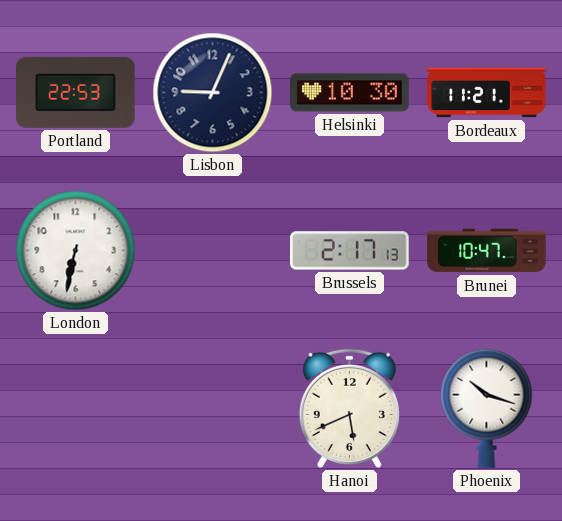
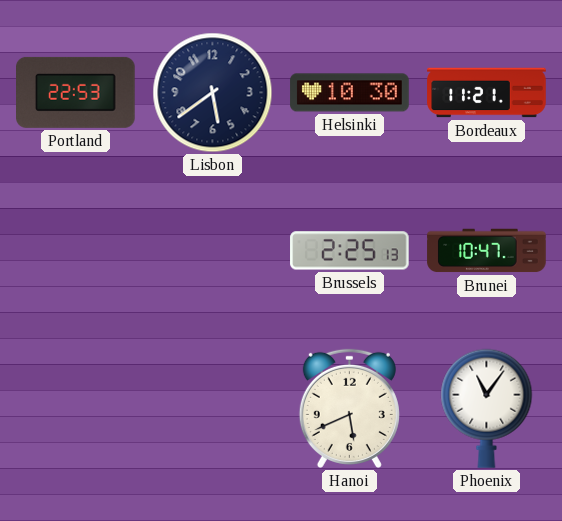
Lisbon: 9:04 -> 5:39
London: 6:32 -> none
Brussels: 2:17 -> 2:25
Phoenix: 10:18 -> 11:06
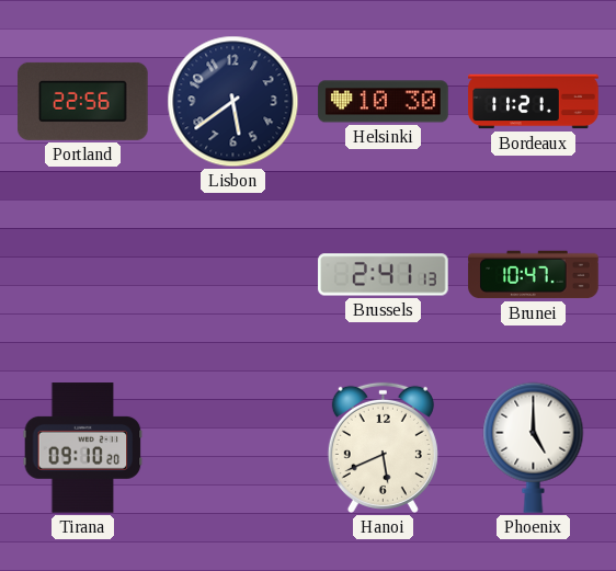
Portland: 22:53 -> 22:56
Brussels: 2:25 -> 2:41
Tirana: none -> 09:10
Phoenix: 11:06 -> 5:00
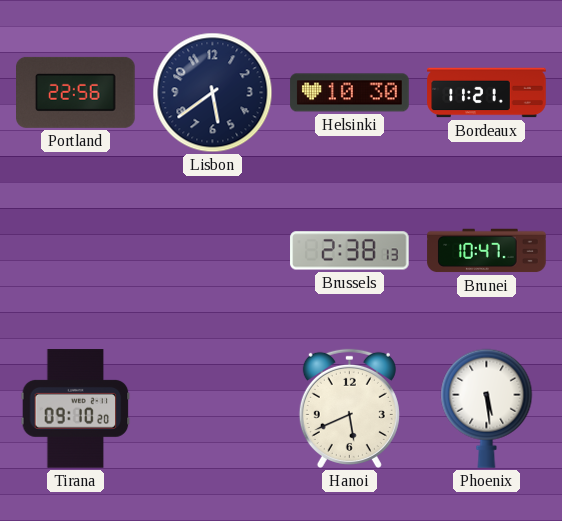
Brussels: 2:41 -> 2:38
Phoenix: 5:00 -> 5:29
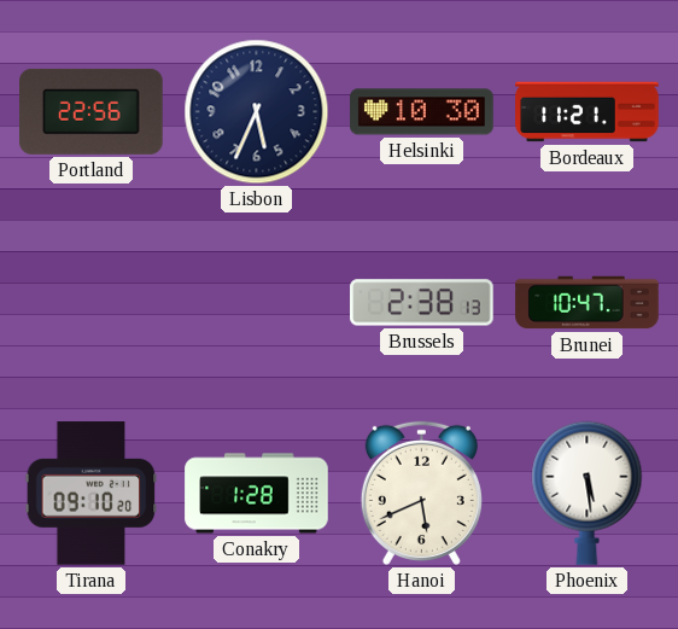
Lisbon: 5:39 -> 5:34
Conakry: none -> 1:28
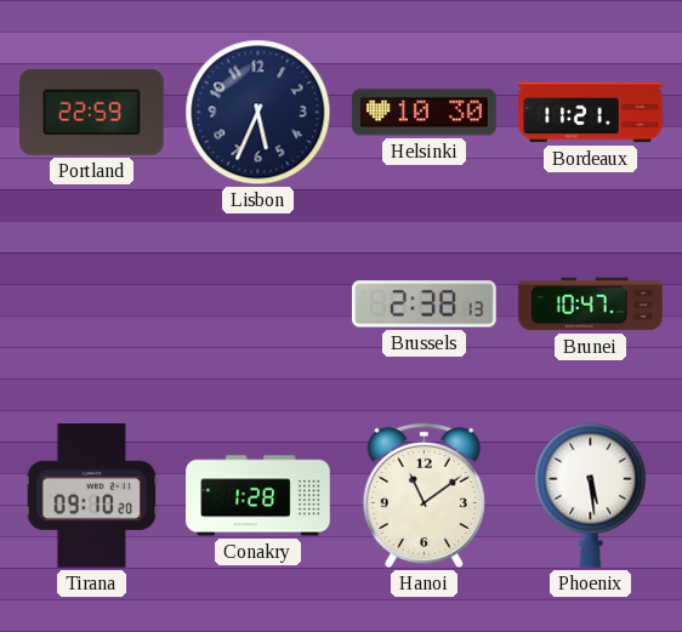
Portland: 22:56 -> 22:59
Hanoi: 5:41 -> 11:09
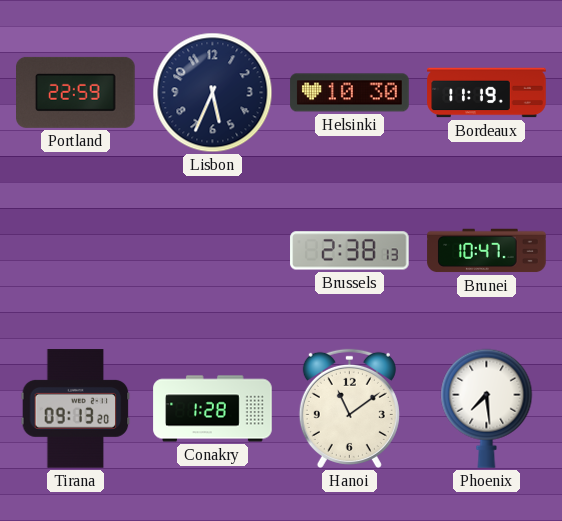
Bordeaux: 11:21 -> 11:19
Tirana: 09:10 -> 09:13
Phoenix: 5:29 -> 7:29
